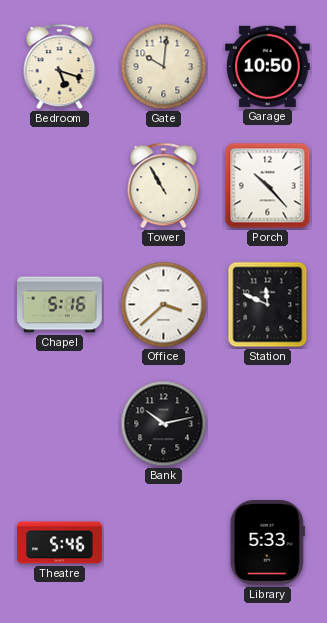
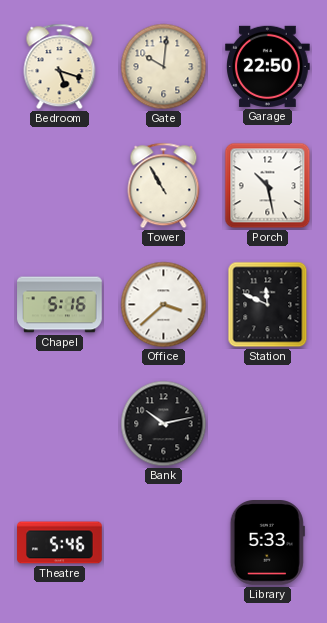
Garage: 10:50 -> 22:50
Porch: 10:23 -> 10:28
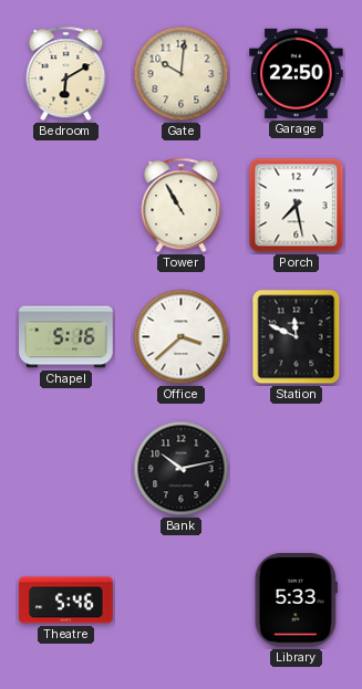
Bedroom: 5:18 -> 6:10
Porch: 10:28 -> 7:28
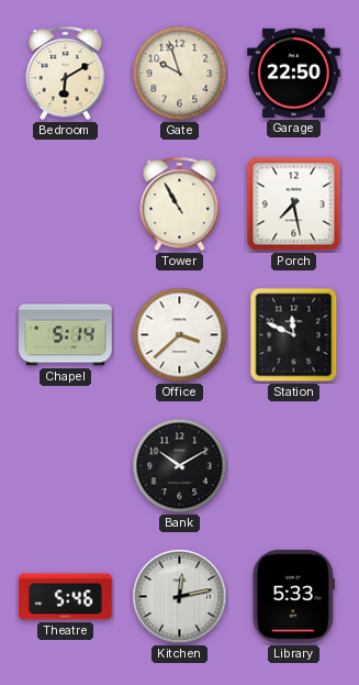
Gate: 10:01 -> 9:57
Chapel: 5:16 -> 5:14
Bank: 10:13 -> 10:10
Kitchen: none -> 12:13
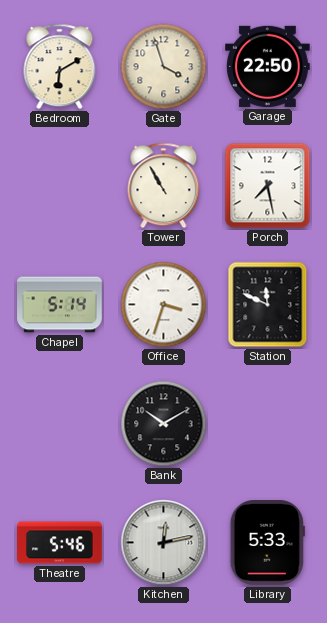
Gate: 9:57 -> 3:57
Office: 3:38 -> 3:33
